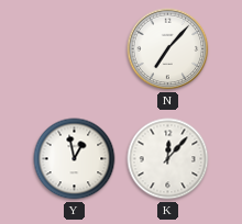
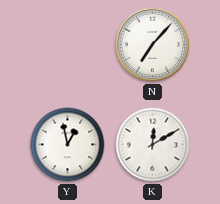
K: 12:07 -> 12:10
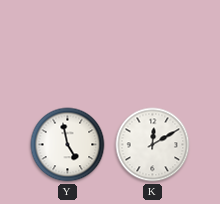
N: 7:07 -> none
Y: 12:58 -> 4:58
